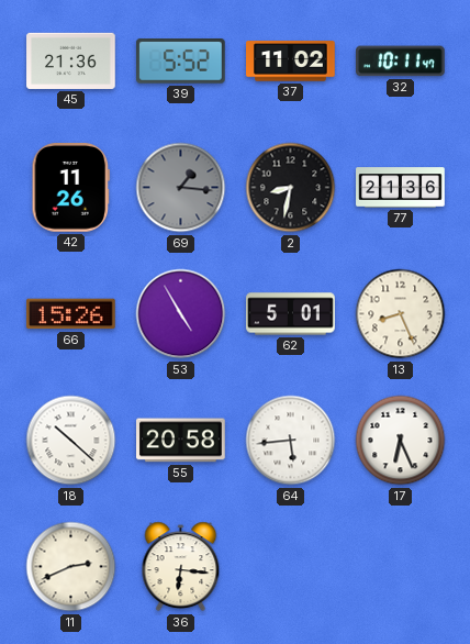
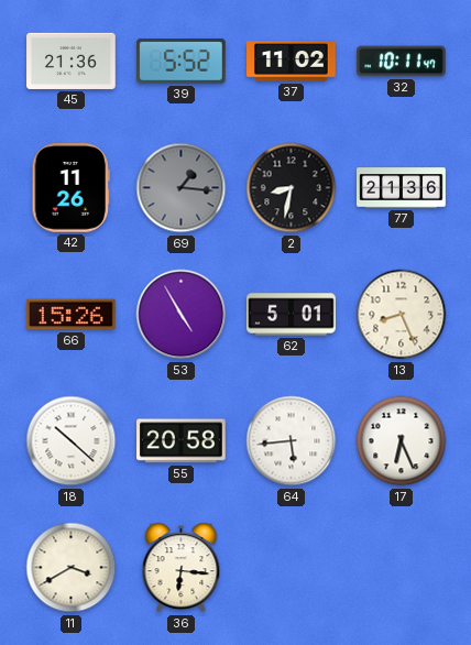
11: 2:41 -> 3:40
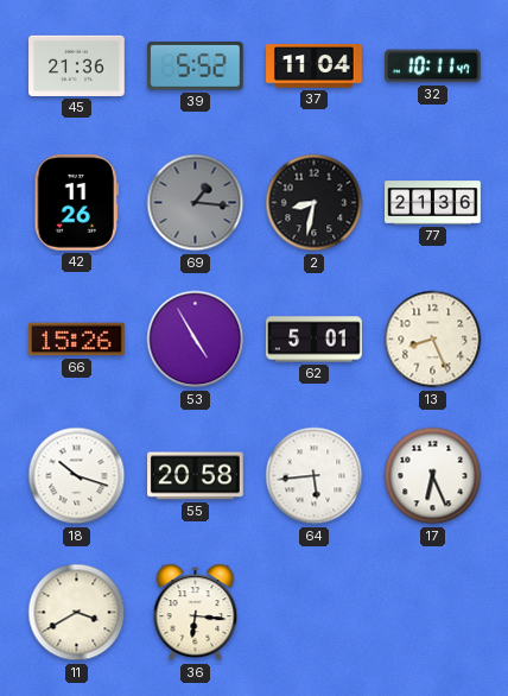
37: 11:02 -> 11:04
18: 10:22 -> 10:18
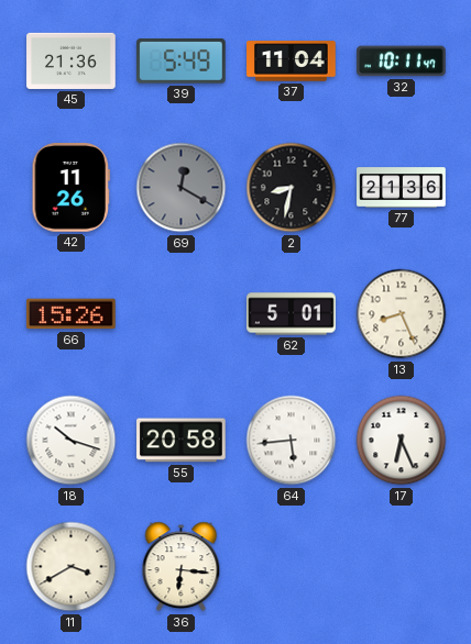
39: 5:52 -> 5:49
69: 1:16 -> 12:20
53: 4:55 -> none
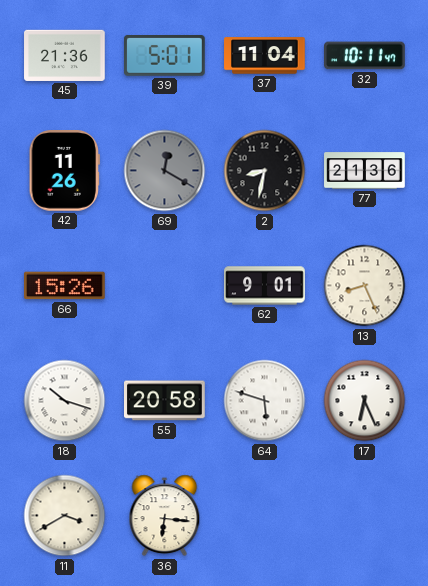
39: 5:49 -> 5:01
62: 5:01 -> 9:01
64: 5:44 -> 5:48
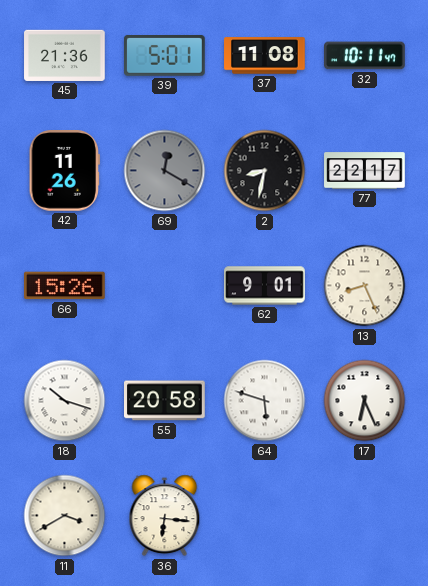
37: 11:04 -> 11:08
77: 21:36 -> 22:17
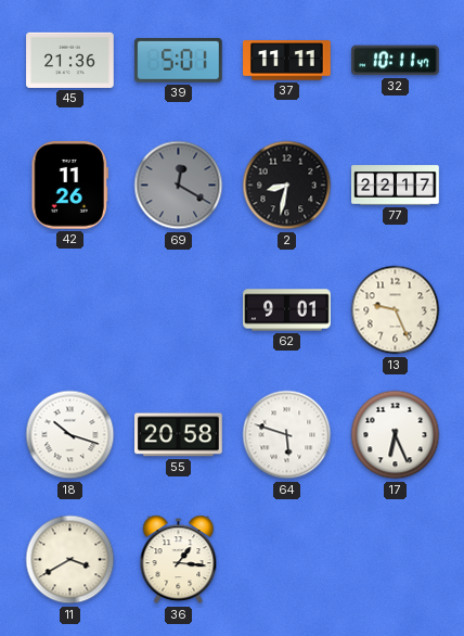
37: 11:08 -> 11:11
66: 15:26 -> none
13: 8:26 -> 9:26
36: 6:16 -> 1:16
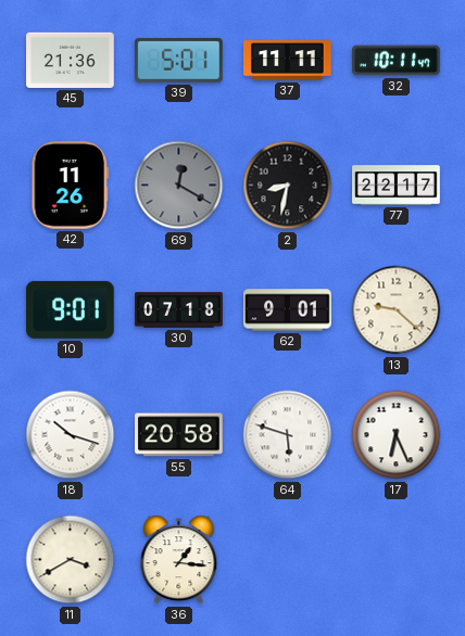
10: none -> 9:01
30: none -> 07:18
13: 9:26 -> 9:22
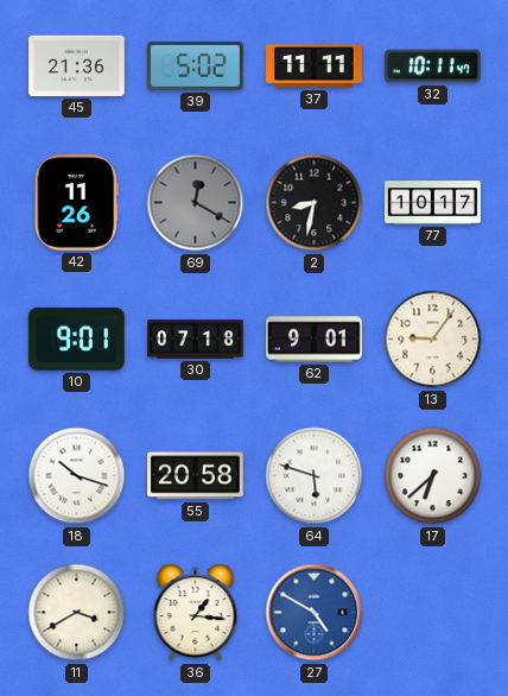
39: 5:01 -> 5:02
77: 22:17 -> 10:17
13: 9:22 -> 9:06
17: 6:26 -> 6:38
27: none -> 4:50
